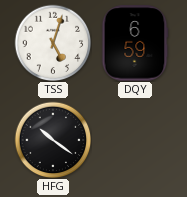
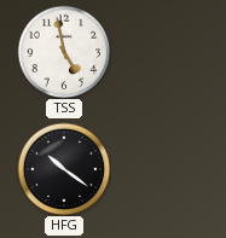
TSS: 5:03 -> 4:58
DQY: 6:59 -> none
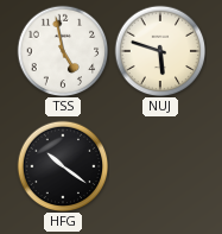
NUJ: none -> 5:48
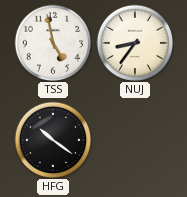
NUJ: 5:48 -> 8:36
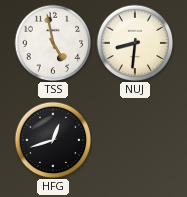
NUJ: 8:36 -> 8:31
HFG: 10:21 -> 12:42
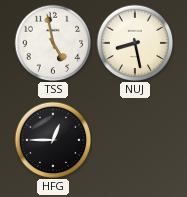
NUJ: 8:31 -> 8:28
HFG: 12:42 -> 12:45
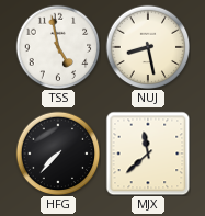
HFG: 12:45 -> 7:37
MJX: none -> 11:38
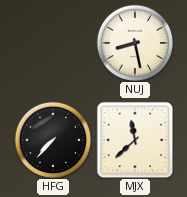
TSS: 4:58 -> none
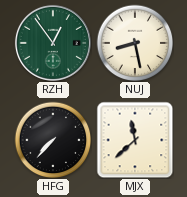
RZH: none -> 12:54
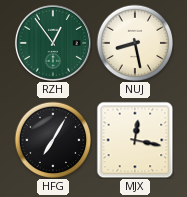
HFG: 7:37 -> 7:05
MJX: 11:38 -> 12:17
